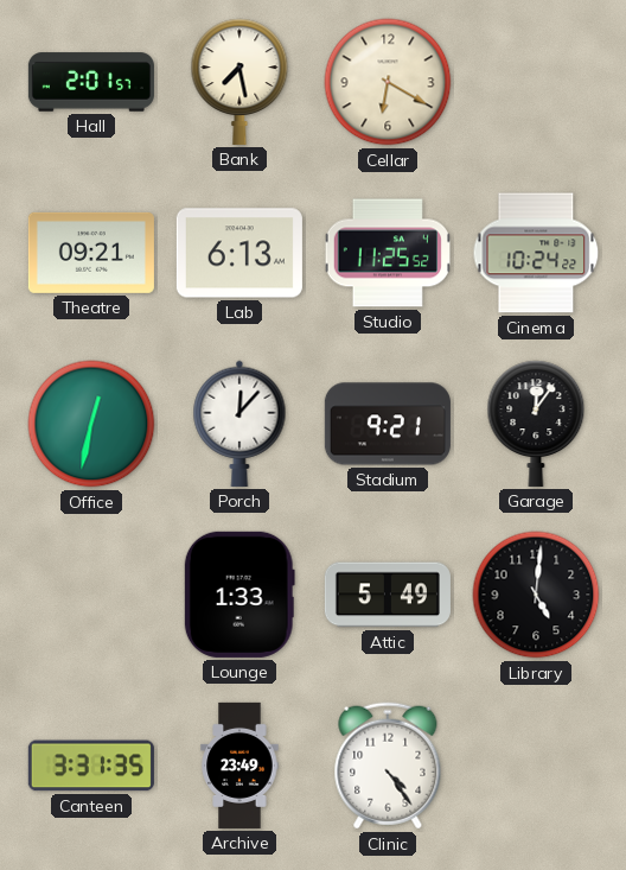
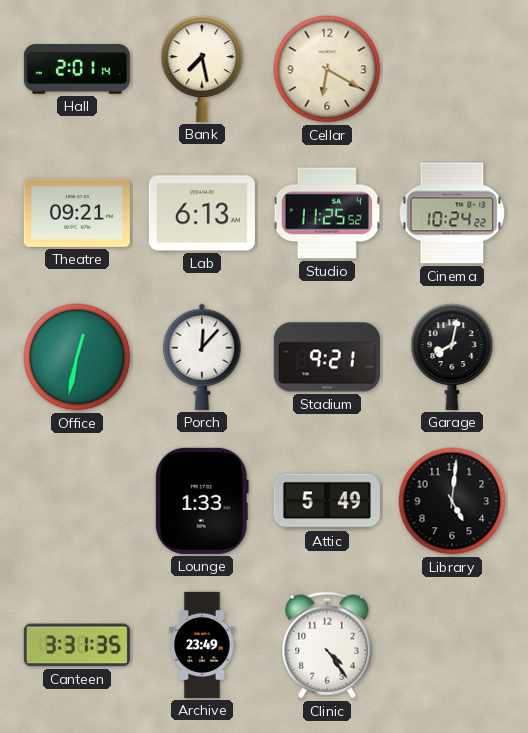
Hall: 2:01:57 -> 2:01:14
Garage: 12:06 -> 8:02
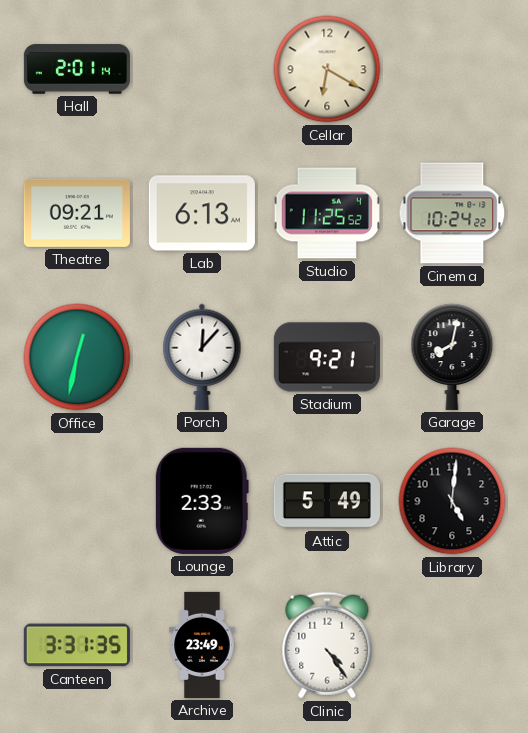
Bank: 7:28 -> none
Lounge: 1:33 -> 2:33
